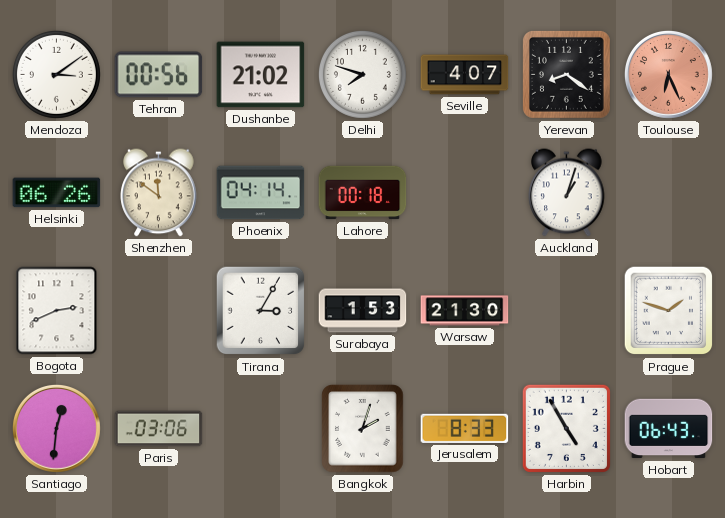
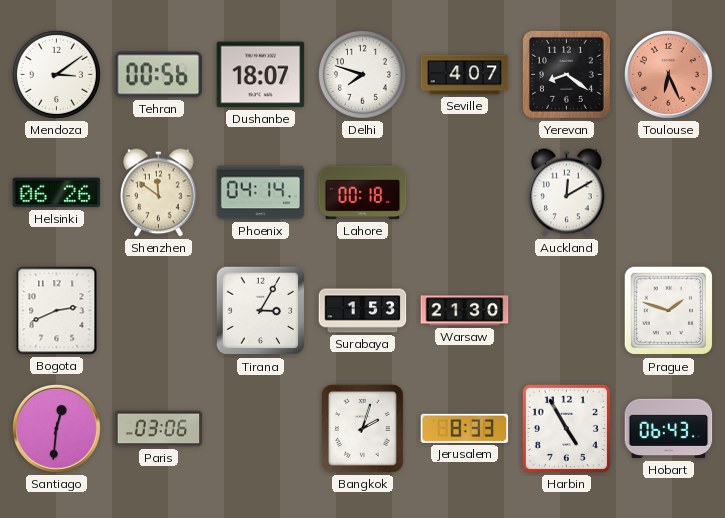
Dushanbe: 21:02 -> 18:07
Auckland: 1:03 -> 12:10
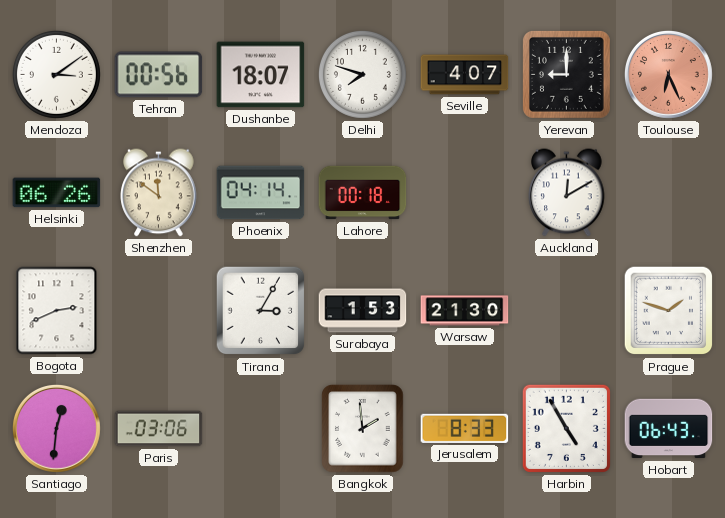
Yerevan: 8:21 -> 9:00
Bangkok: 2:03 -> 1:59
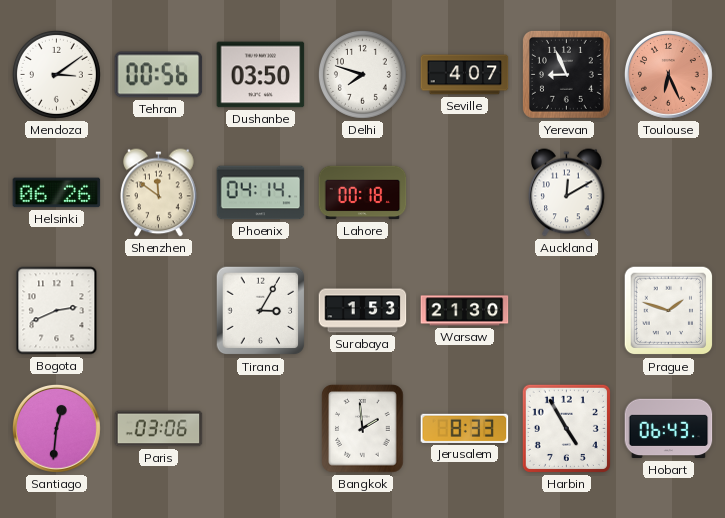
Dushanbe: 18:07 -> 03:50
Yerevan: 9:00 -> 8:56
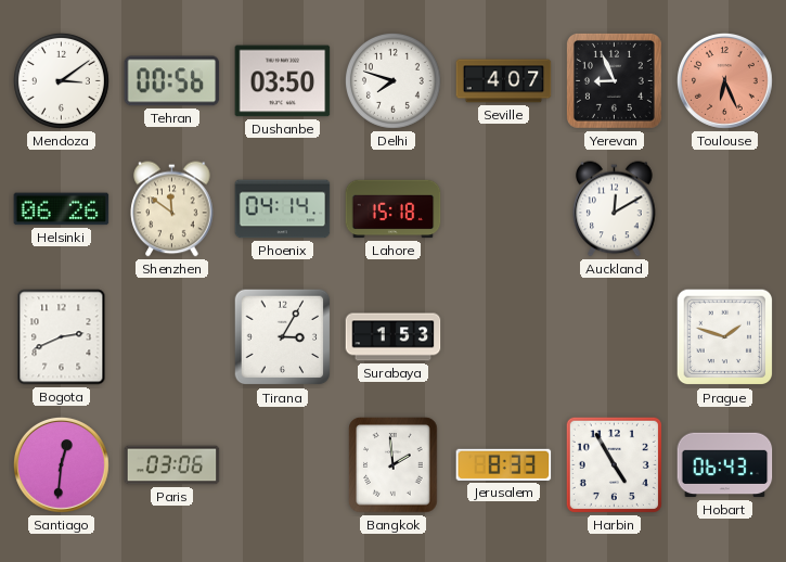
Lahore: 00:18 -> 15:18
Warsaw: 21:30 -> none
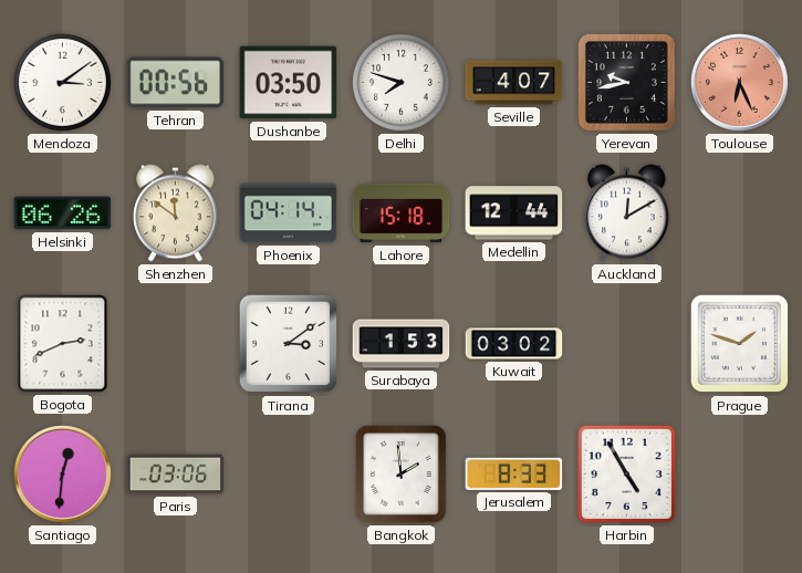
Yerevan: 8:56 -> 9:43
Medellin: none -> 12:44
Tirana: 3:05 -> 3:09
Kuwait: none -> 03:02
Hobart: 06:43 -> none
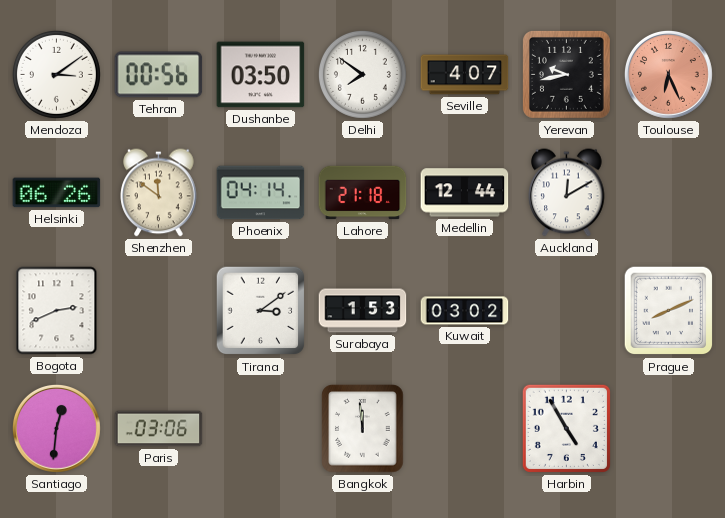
Delhi: 7:48 -> 7:51
Lahore: 15:18 -> 21:18
Prague: 1:48 -> 8:11
Bangkok: 1:59 -> 11:59
Jerusalem: 8:33 -> none
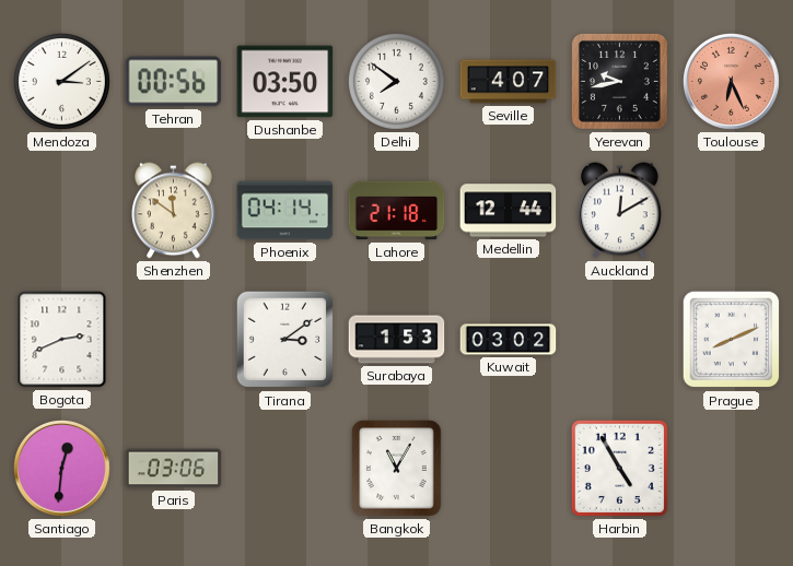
Helsinki: 06:26 -> none
Bangkok: 11:59 -> 11:05
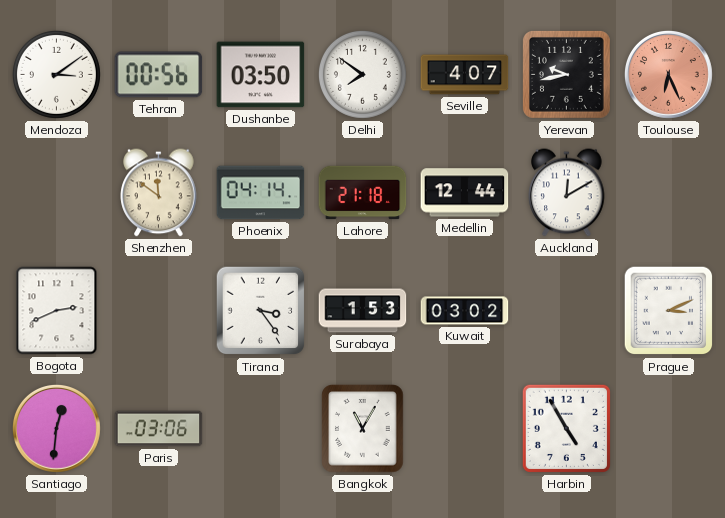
Tirana: 3:09 -> 3:24
Prague: 8:11 -> 3:11
